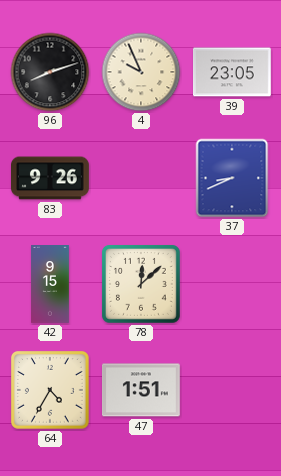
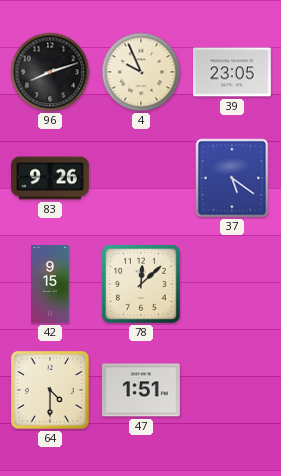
37: 8:41 -> 5:21
64: 4:35 -> 4:30
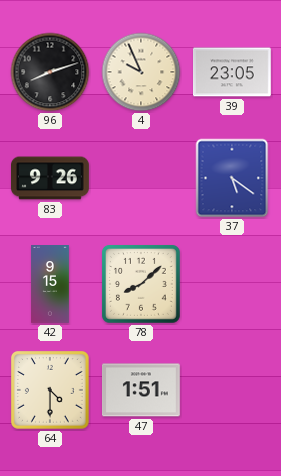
78: 12:08 -> 8:08
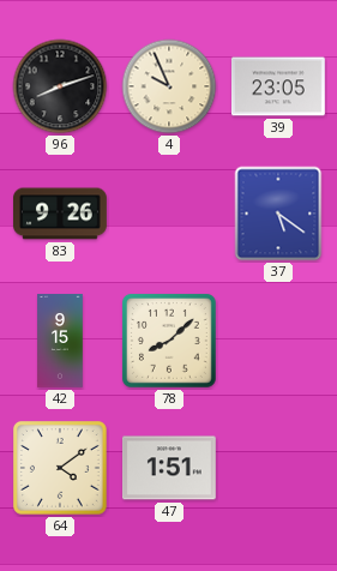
64: 4:30 -> 4:09
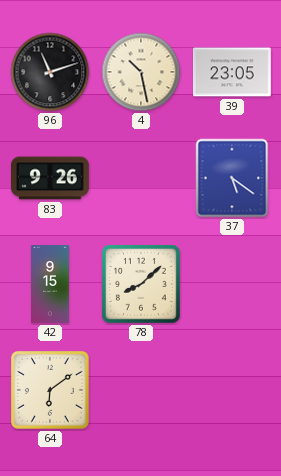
96: 8:12 -> 11:12
4: 9:56 -> 10:28
64: 4:09 -> 6:09
47: 1:51 -> none
